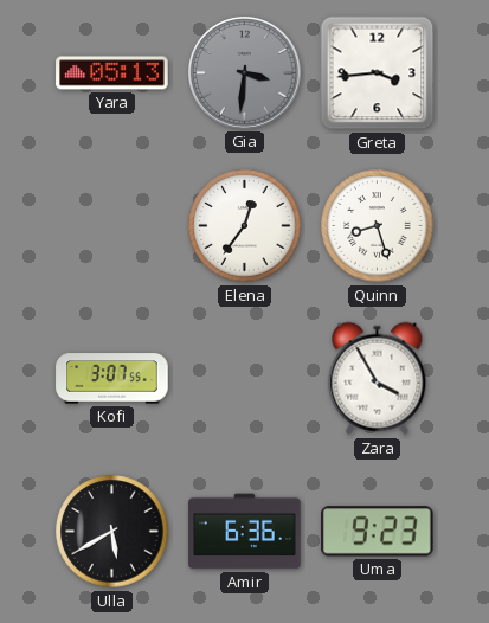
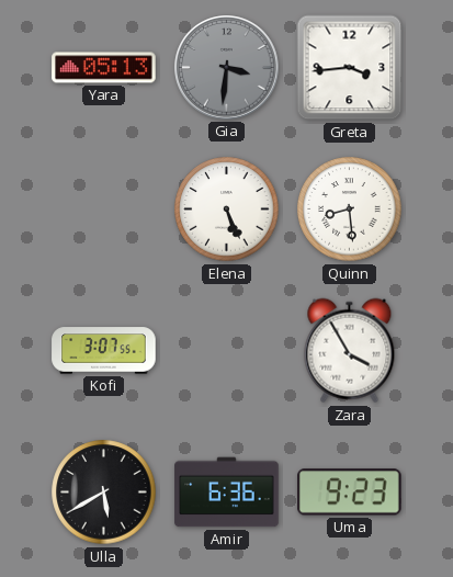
Elena: 12:36 -> 5:26
Quinn: 8:27 -> 8:29
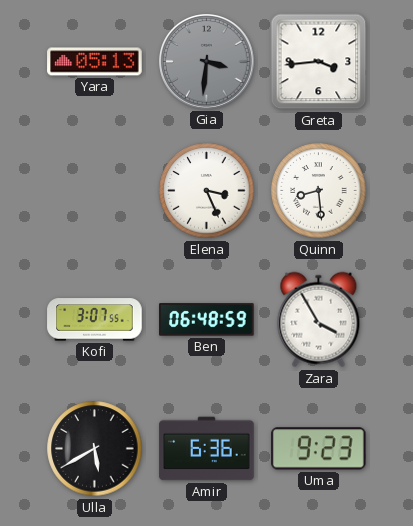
Elena: 5:26 -> 3:26
Ben: none -> 06:48
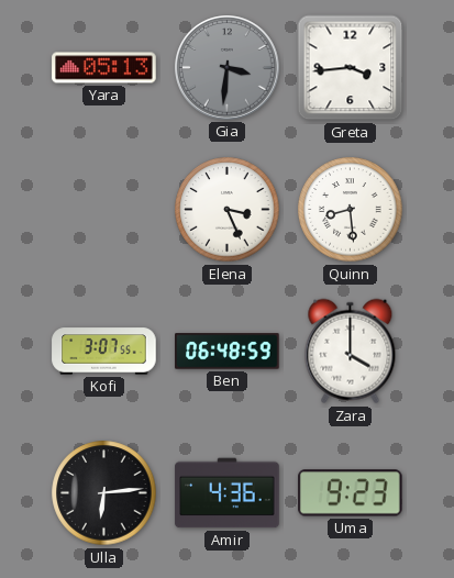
Zara: 3:55 -> 4:00
Ulla: 5:40 -> 6:14
Amir: 6:36 -> 4:36
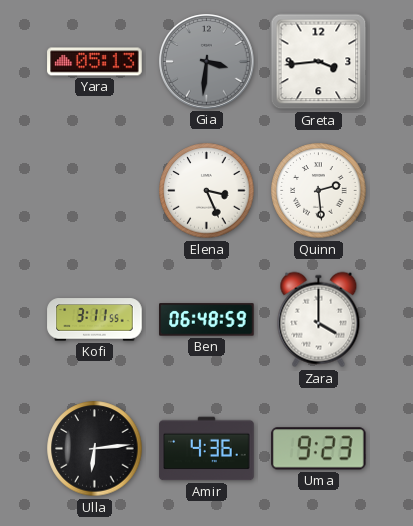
Quinn: 8:29 -> 2:29
Kofi: 3:07 -> 3:11
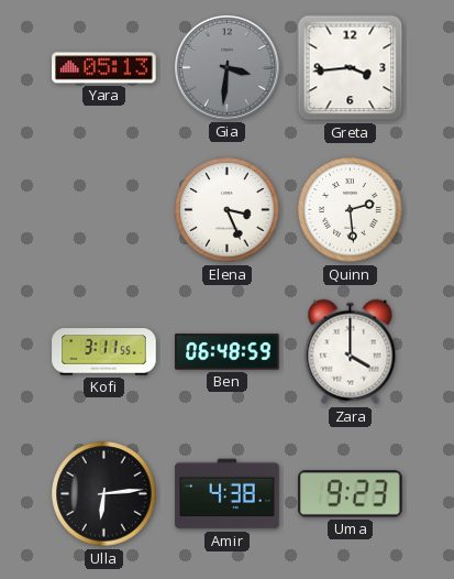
Amir: 4:36 -> 4:38
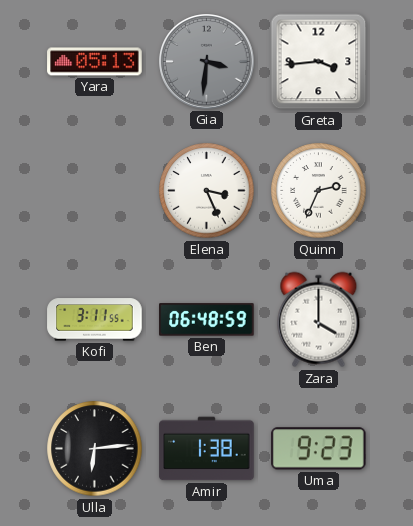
Quinn: 2:29 -> 2:34
Amir: 4:38 -> 1:38
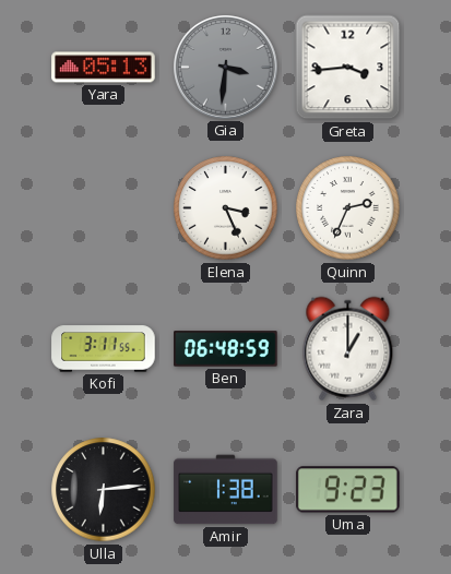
Zara: 4:00 -> 1:00
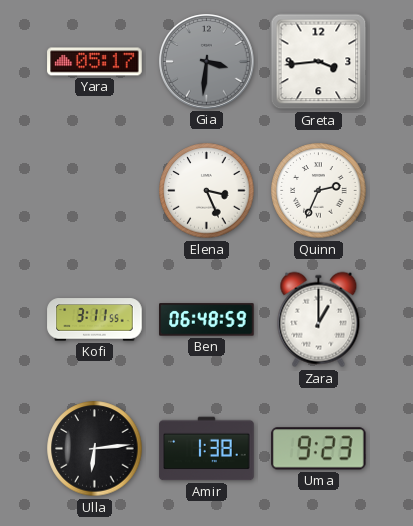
Yara: 05:13 -> 05:17
